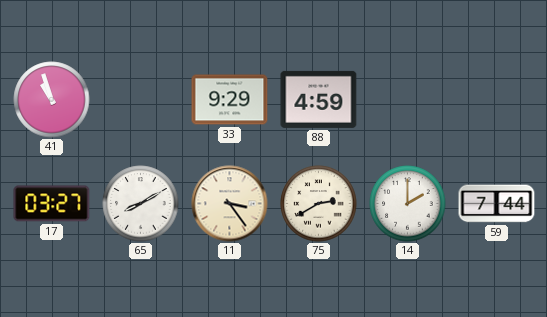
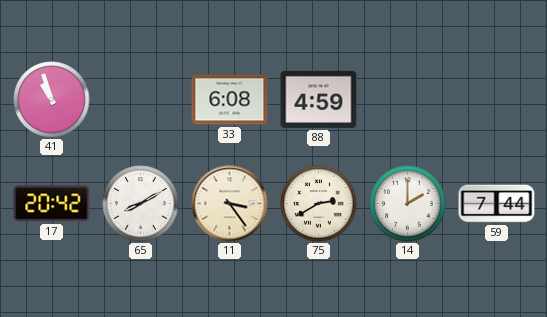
33: 9:29 -> 6:08
17: 03:27 -> 20:42
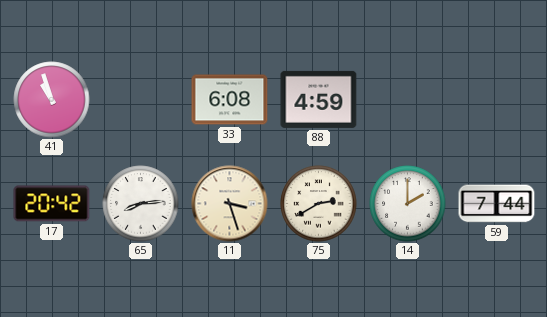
65: 8:10 -> 8:14
11: 3:24 -> 3:27
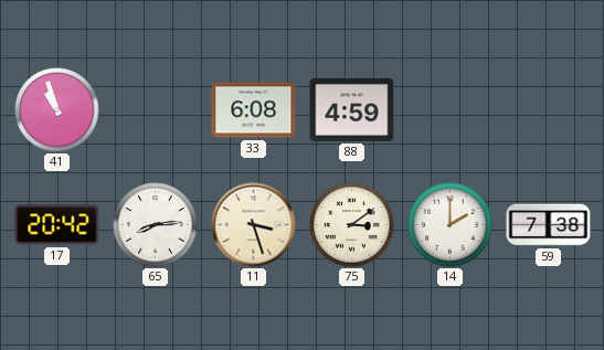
75: 2:40 -> 3:09
59: 7:44 -> 7:38
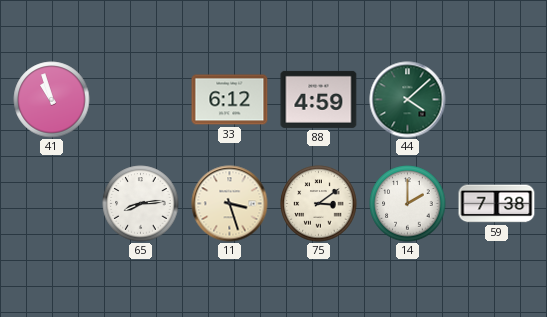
33: 6:08 -> 6:12
44: none -> 4:08
17: 20:42 -> none
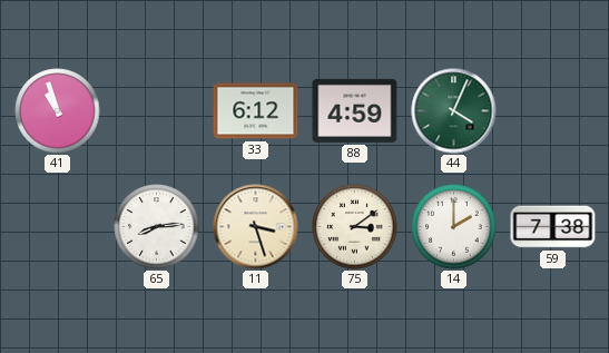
44: 4:08 -> 4:04
